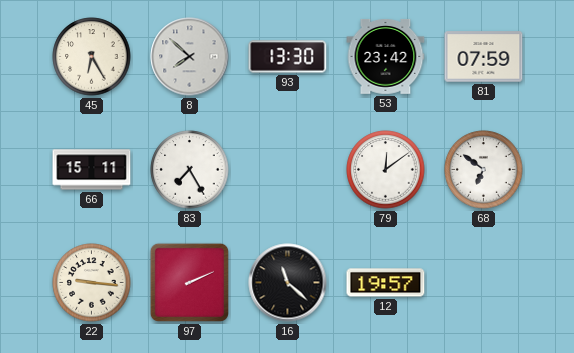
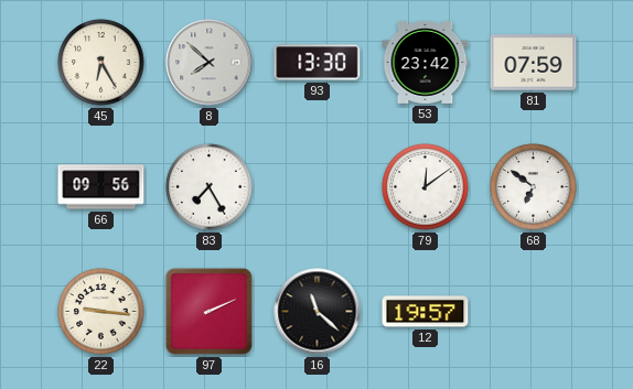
66: 15:11 -> 09:56
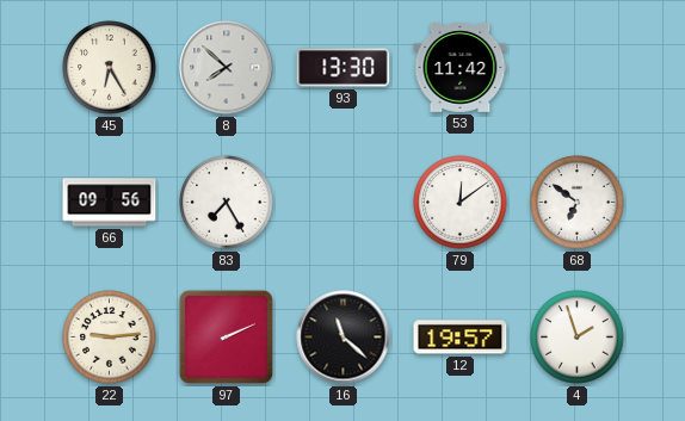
53: 23:42 -> 11:42
81: 07:59 -> none
22: 9:16 -> 9:14
4: none -> 1:57
